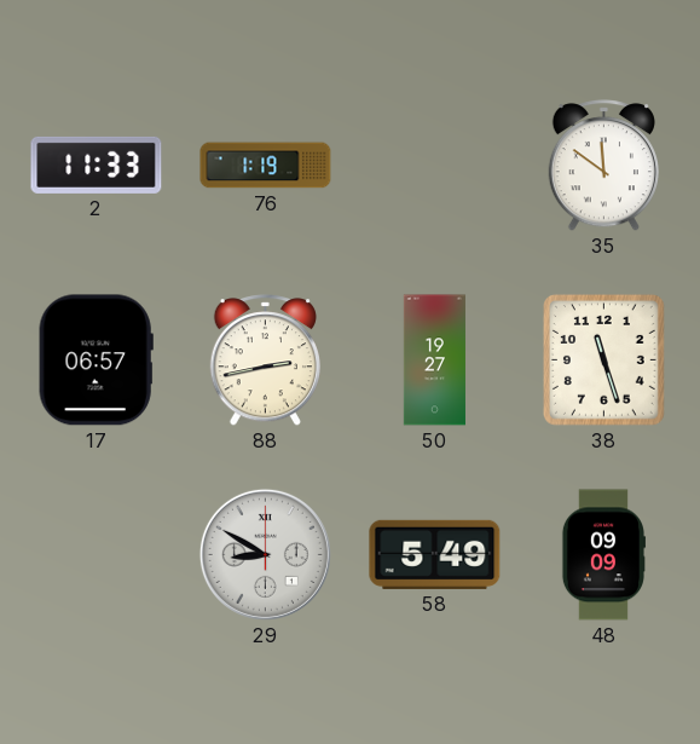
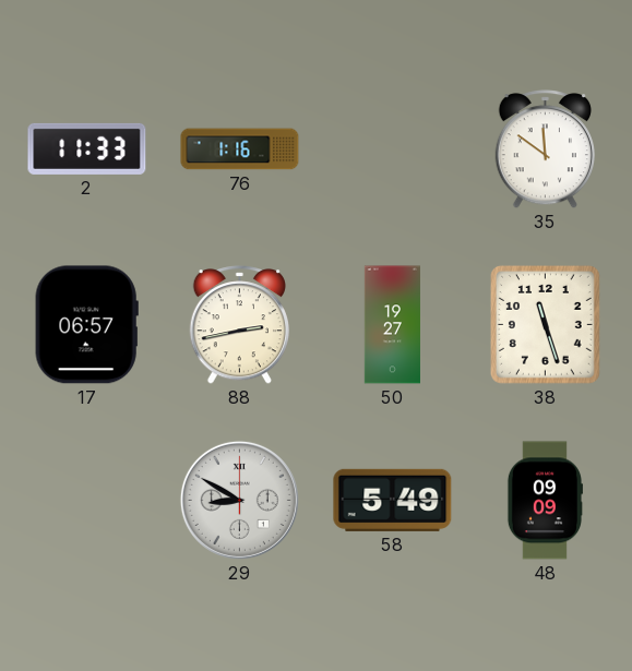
76: 1:19 -> 1:16
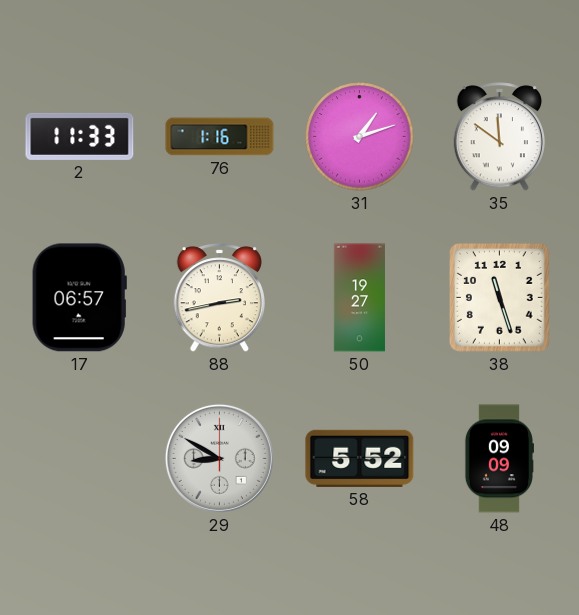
31: none -> 1:12
58: 5:49 -> 5:52
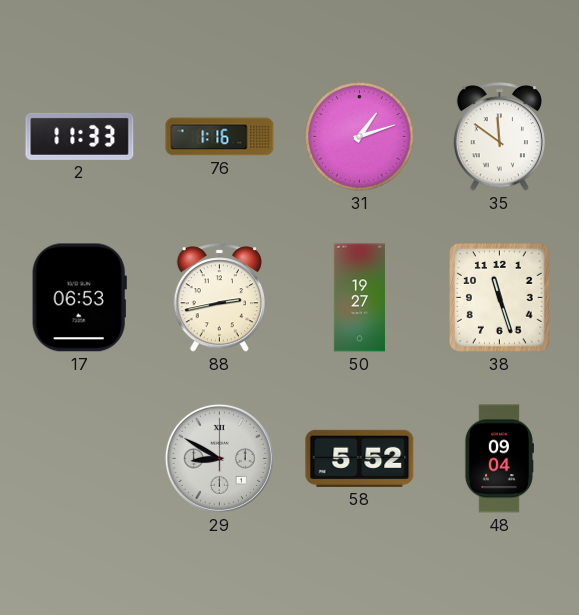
17: 06:57 -> 06:53
48: 09:09 -> 09:04
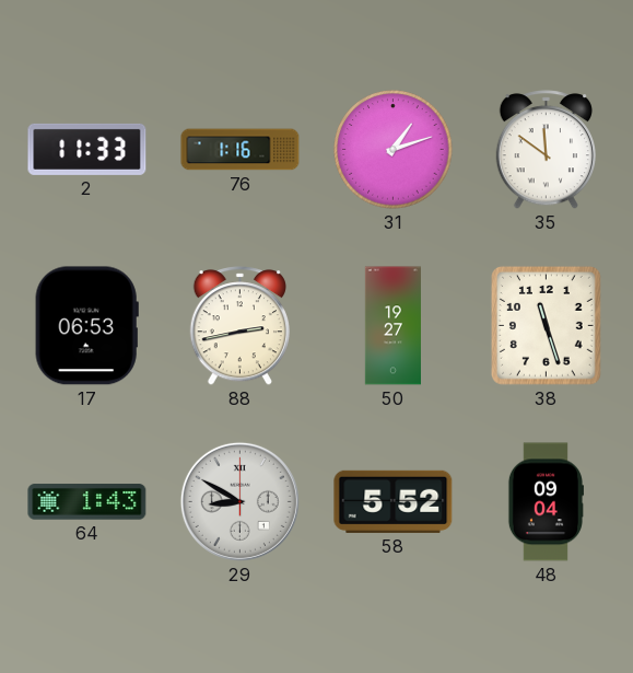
64: none -> 1:43
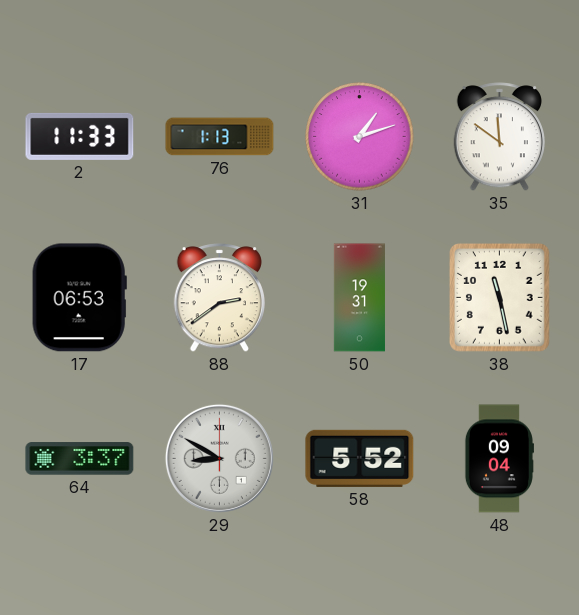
76: 1:16 -> 1:13
88: 2:43 -> 2:39
50: 19:27 -> 19:31
38: 11:27 -> 11:28
64: 1:43 -> 3:37
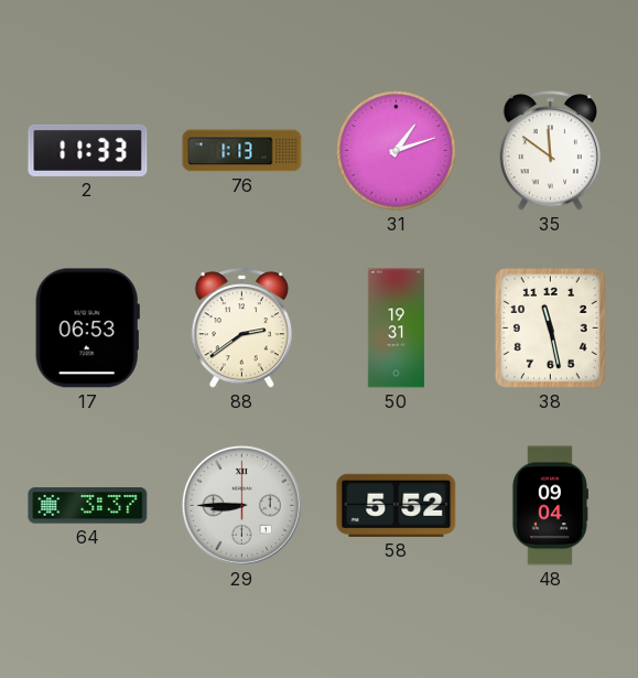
29: 8:50 -> 8:45
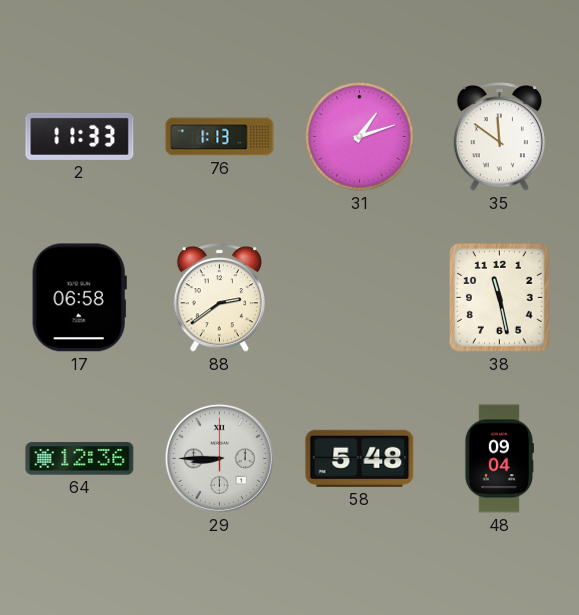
17: 06:53 -> 06:58
50: 19:31 -> none
64: 3:37 -> 12:36
58: 5:52 -> 5:48
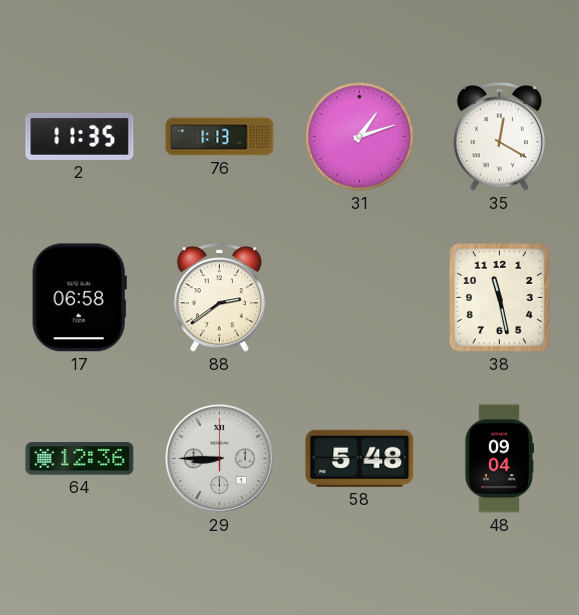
2: 11:33 -> 11:35
35: 11:51 -> 12:20
